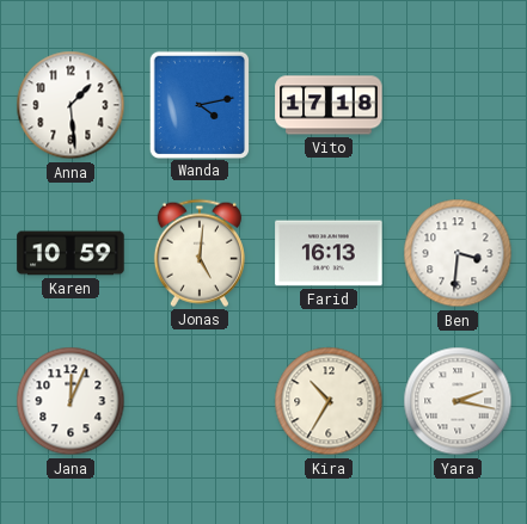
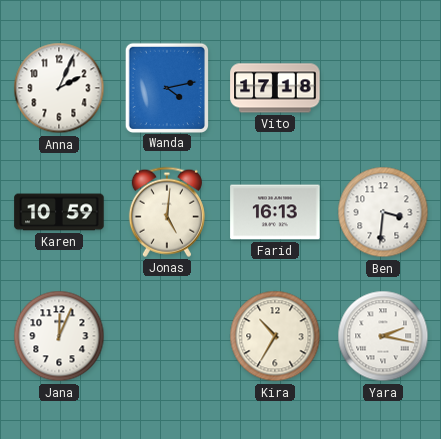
Anna: 1:29 -> 2:04
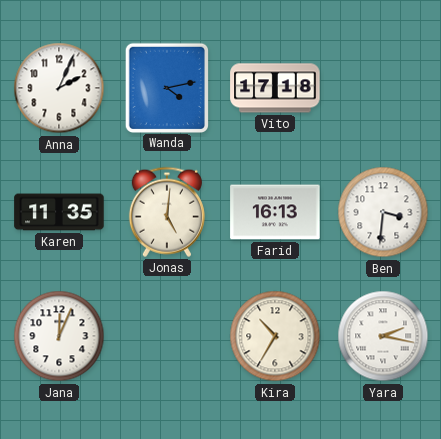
Karen: 10:59 -> 11:35
